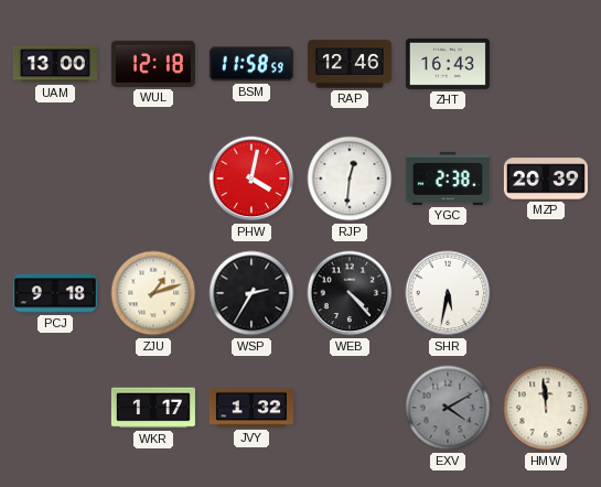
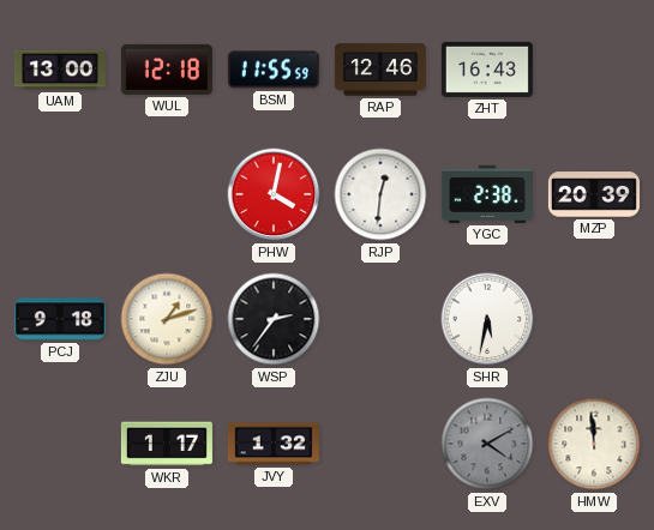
BSM: 11:58 -> 11:55
WSP: 2:35 -> 2:36
WEB: 4:23 -> none
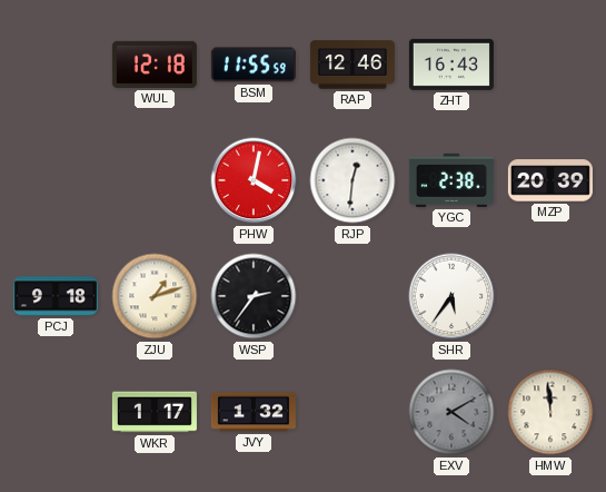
UAM: 13:00 -> none
SHR: 5:32 -> 5:36
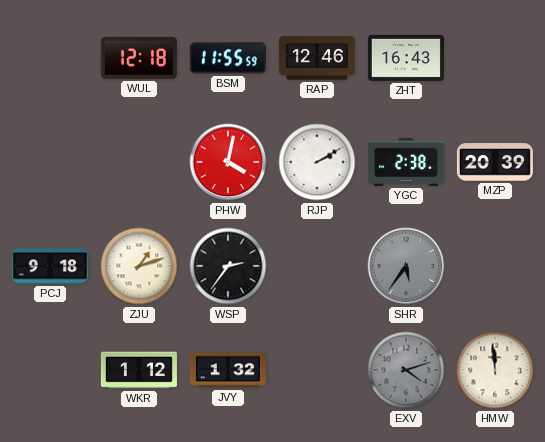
RJP: 12:31 -> 2:10
SHR dial: white -> grey
WKR: 1:17 -> 1:12
EXV: 4:10 -> 4:12
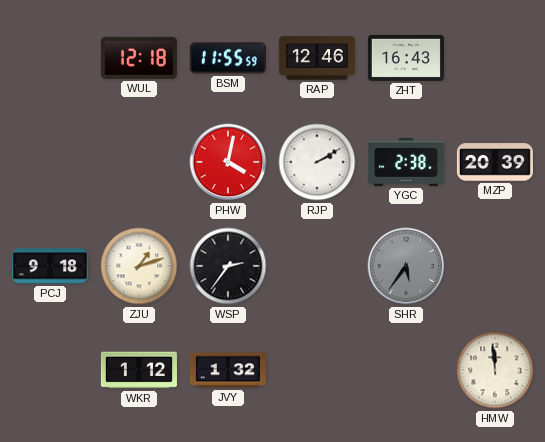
EXV: 4:12 -> none
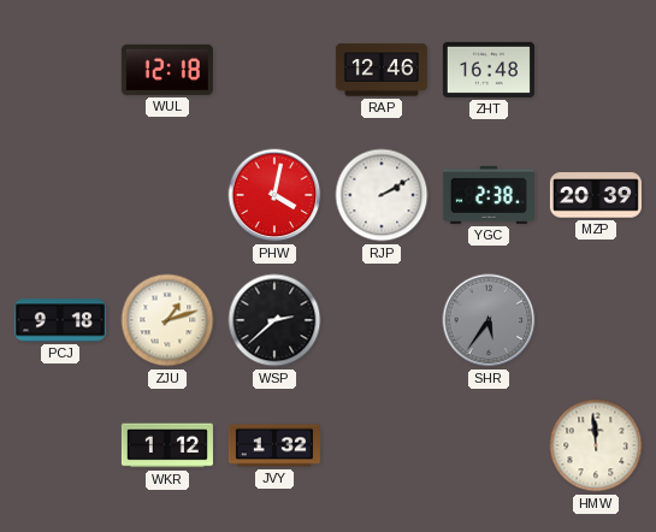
BSM: 11:55 -> none
ZHT: 16:43 -> 16:48
WSP: 2:36 -> 2:38
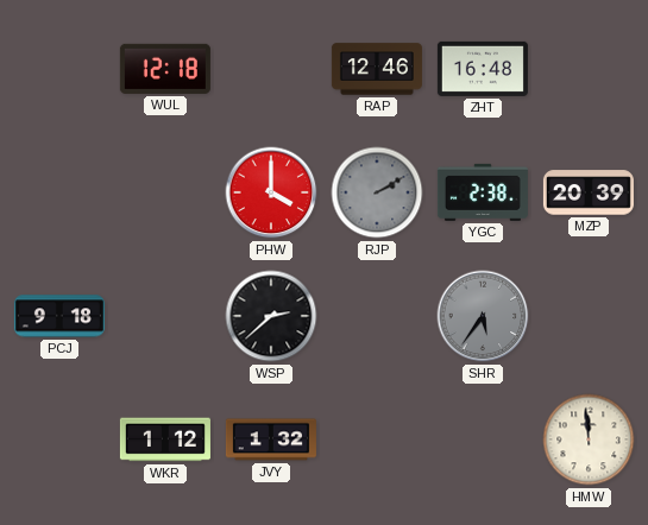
PHW: 4:02 -> 4:00
RJP dial: white -> grey
ZJU: 1:12 -> none
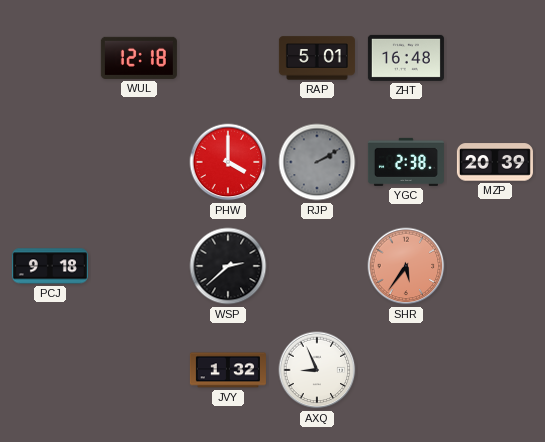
RAP: 12:46 -> 5:01
SHR dial: grey -> salmon
WKR: 1:12 -> none
AXQ: none -> 8:56
HMW: 11:59 -> none
